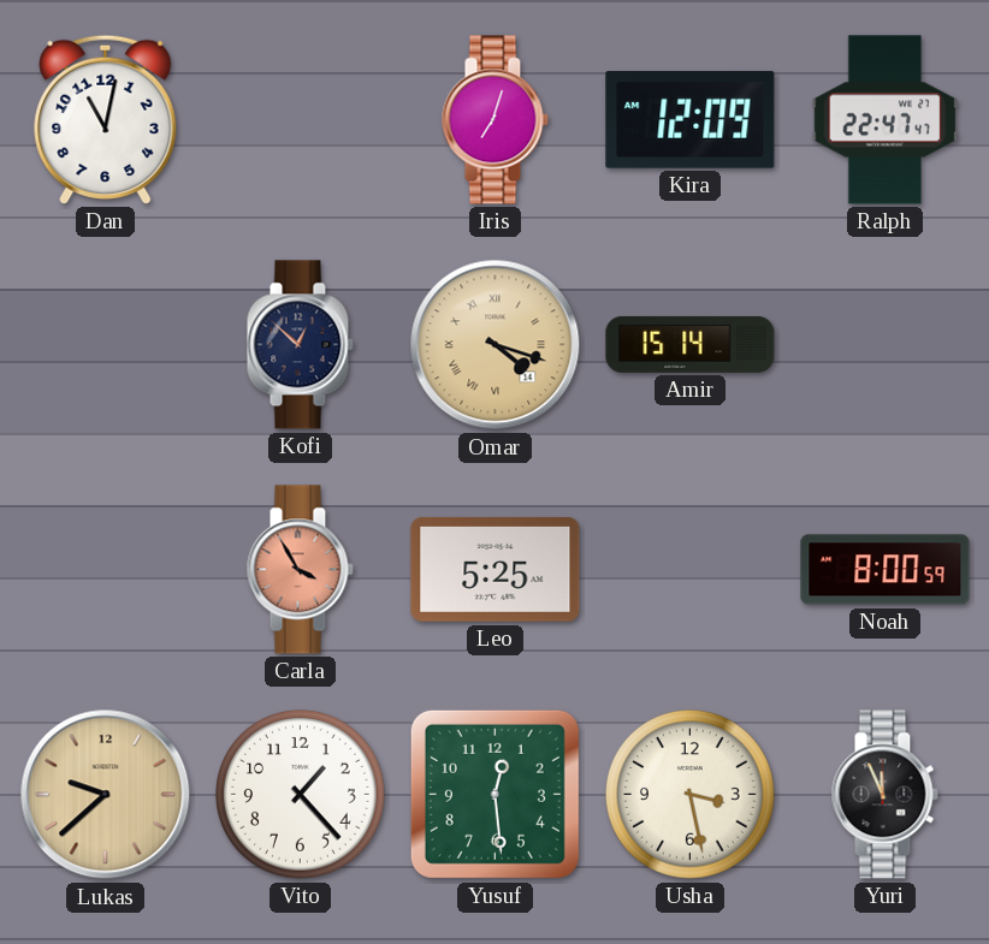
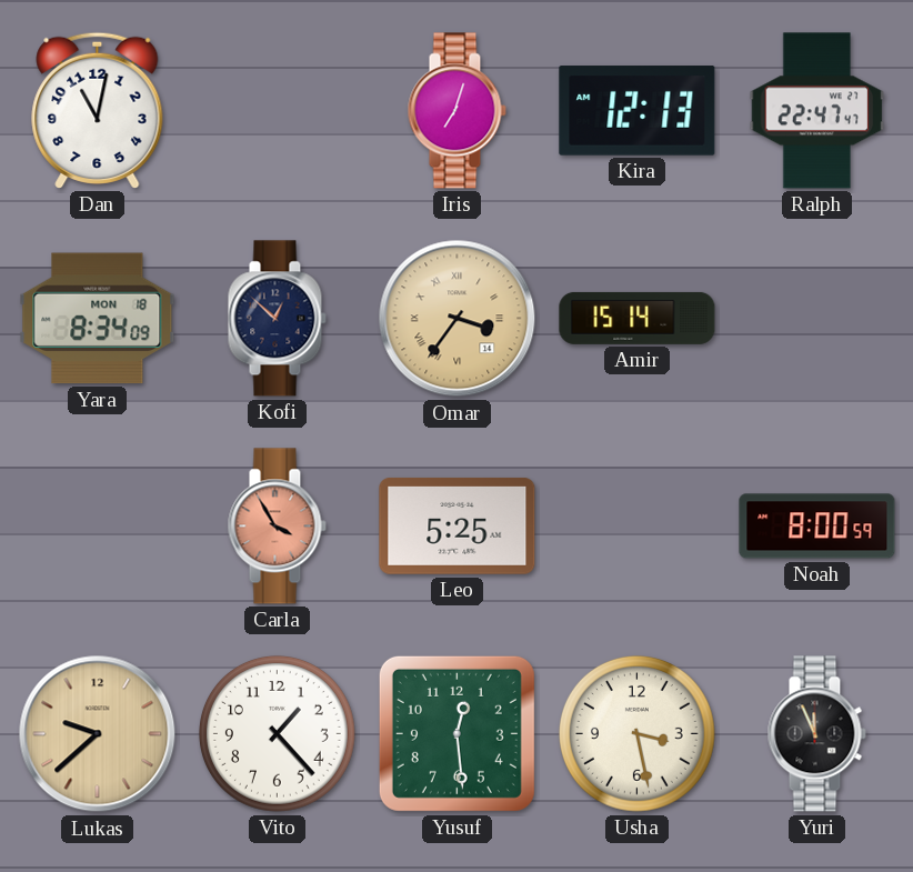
Kira: 12:09 -> 12:13
Yara: none -> 8:34
Omar: 4:18 -> 3:36
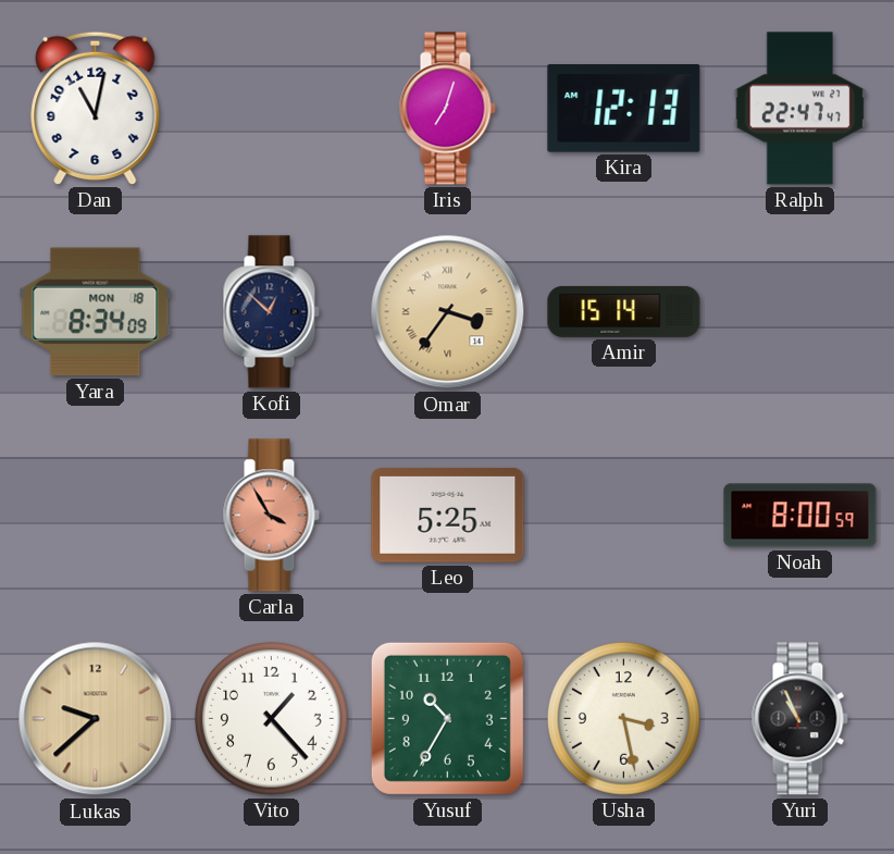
Yusuf: 12:29 -> 10:35
Yuri: 11:56 -> 10:56
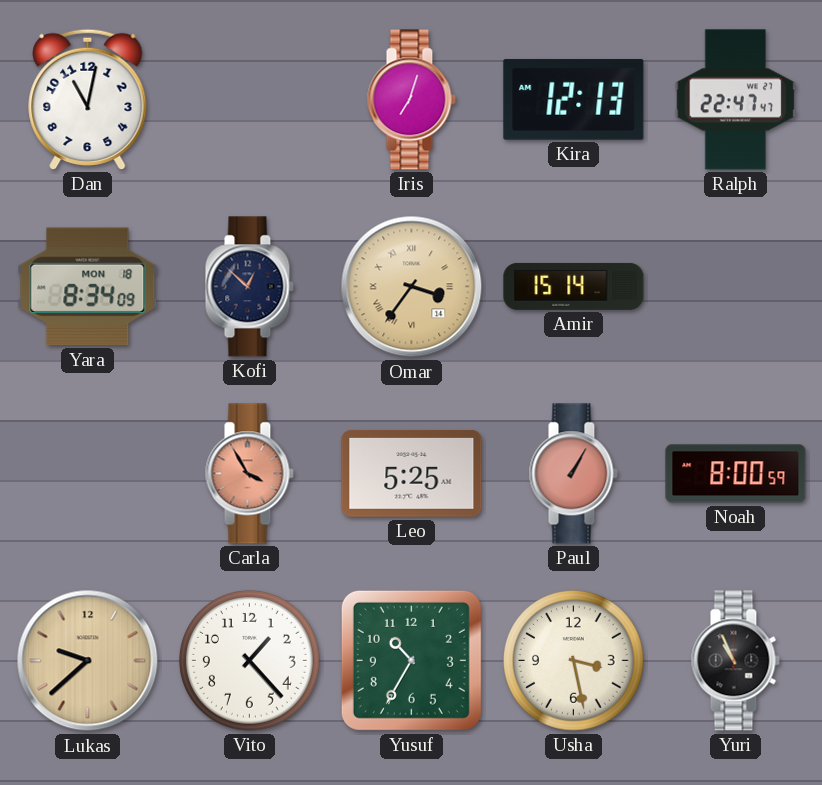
Paul: none -> 1:05
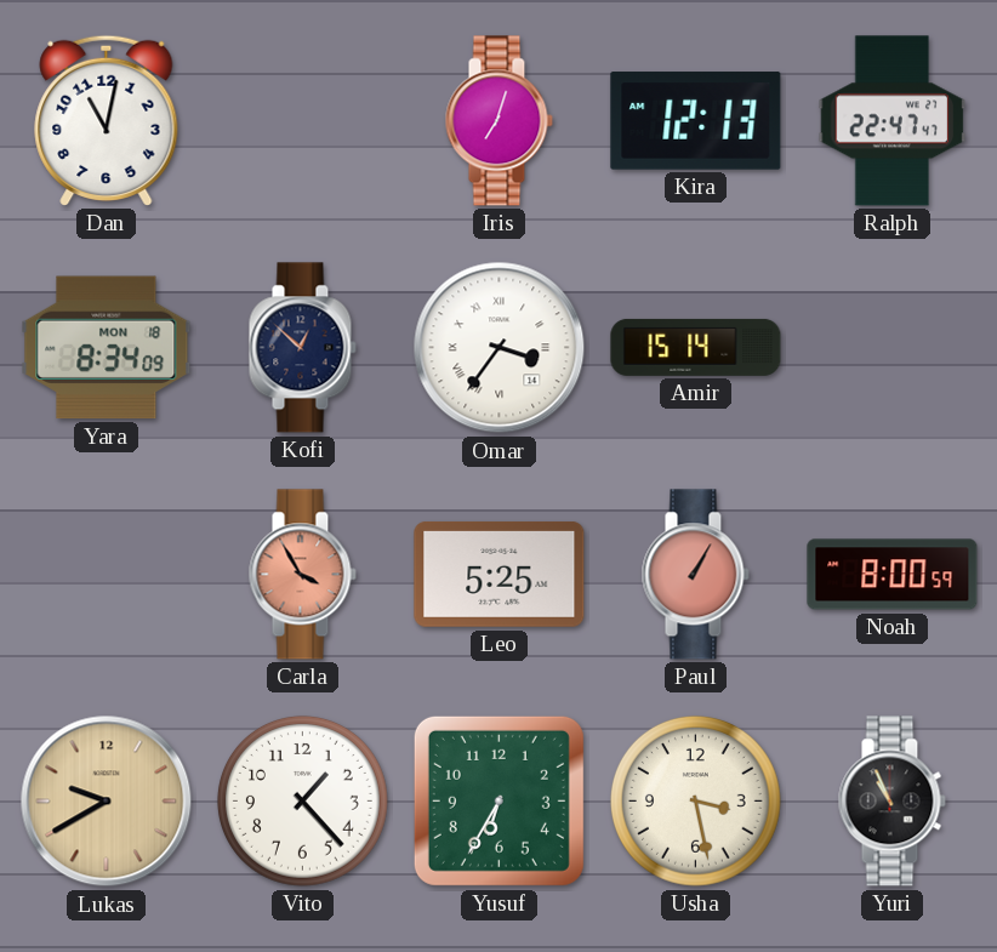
Omar dial: champagne -> white
Lukas: 9:38 -> 9:40
Yusuf: 10:35 -> 6:35
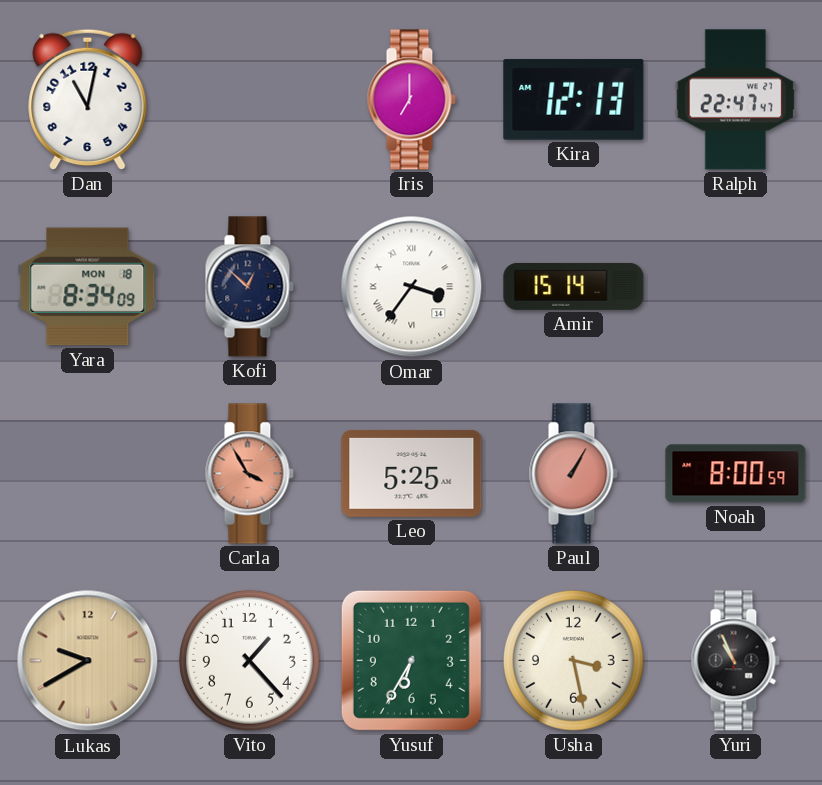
Iris: 7:03 -> 7:00
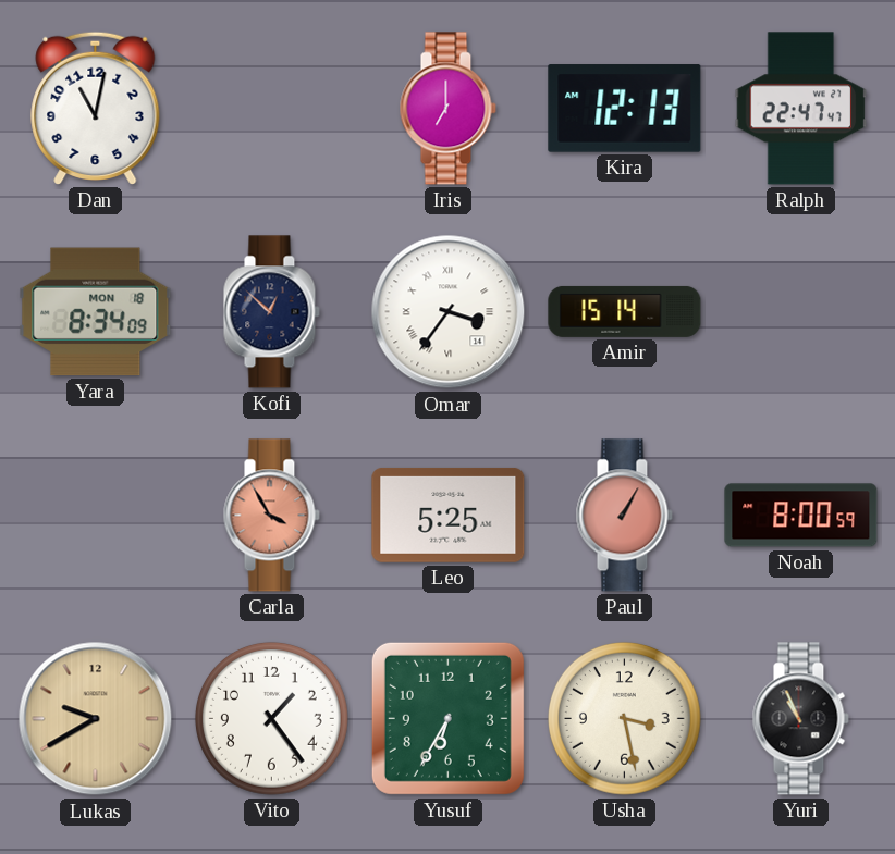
Vito: 1:23 -> 1:24
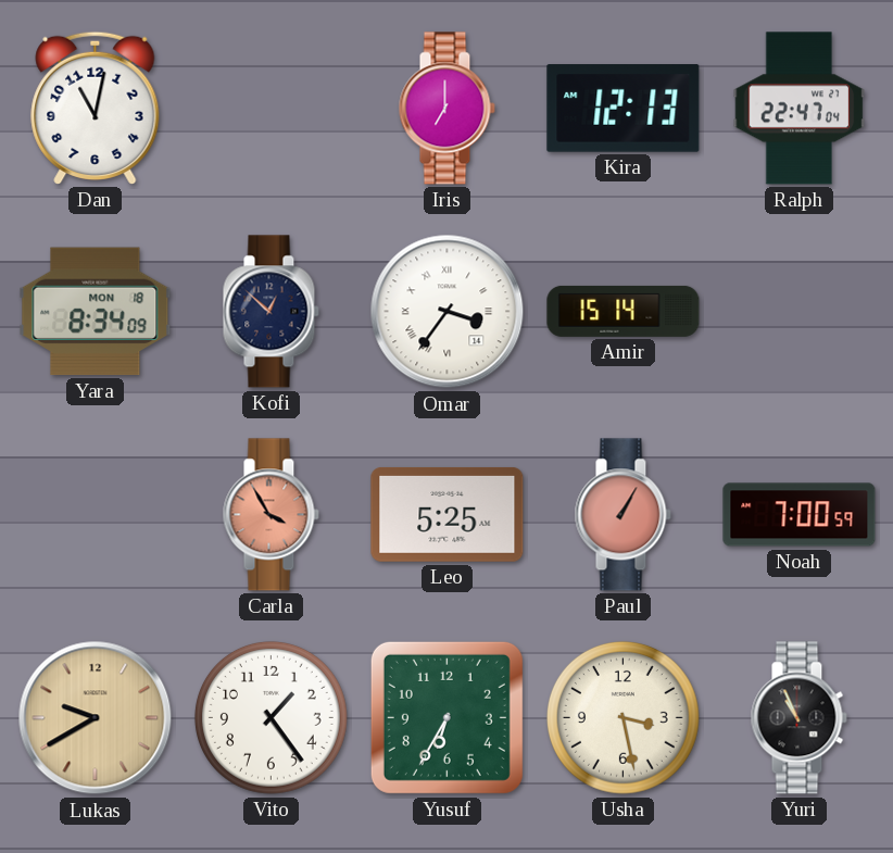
Ralph: 22:47:47 -> 22:47:04
Noah: 8:00 -> 7:00
